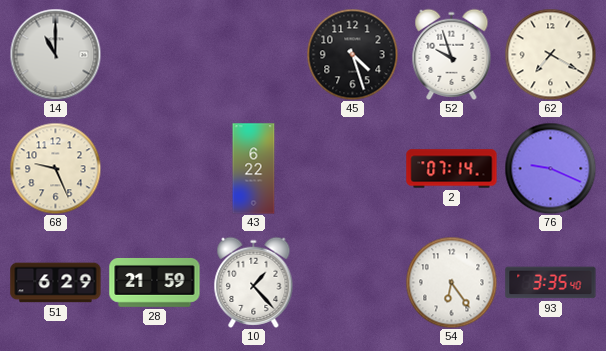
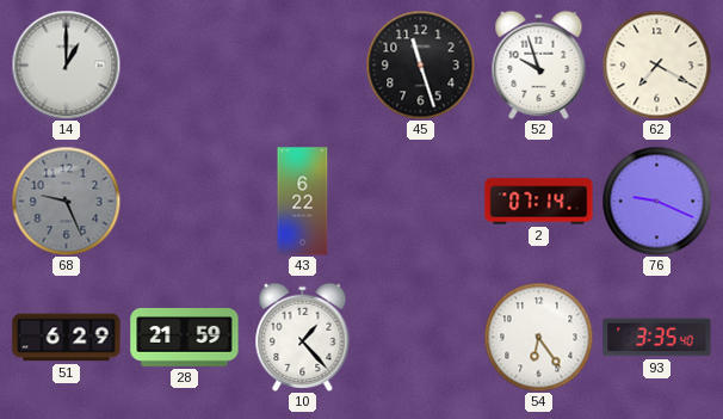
14: 11:00 -> 1:00
45: 4:27 -> 11:27
68 dial: cream -> grey
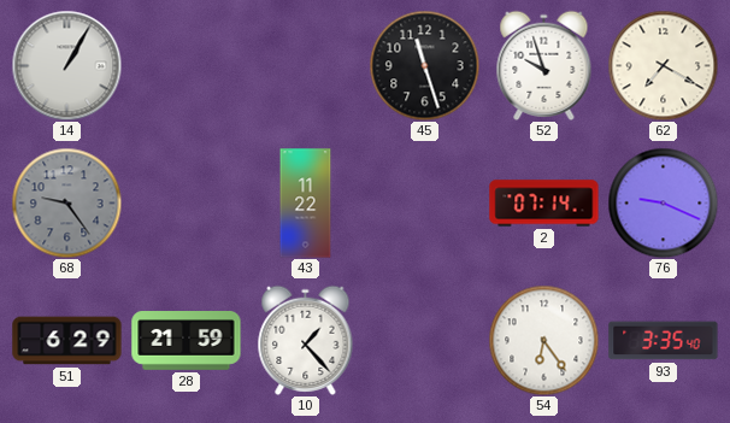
14: 1:00 -> 1:05
68: 9:26 -> 9:24
43: 6:22 -> 11:22
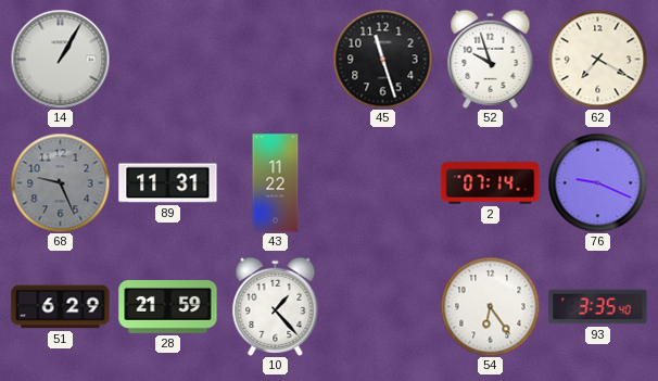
68: 9:24 -> 9:26
89: none -> 11:31
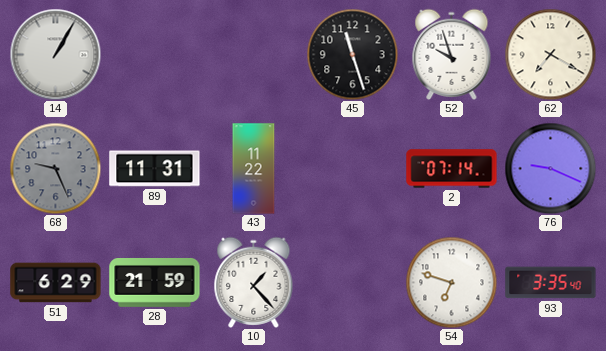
54: 6:24 -> 6:48
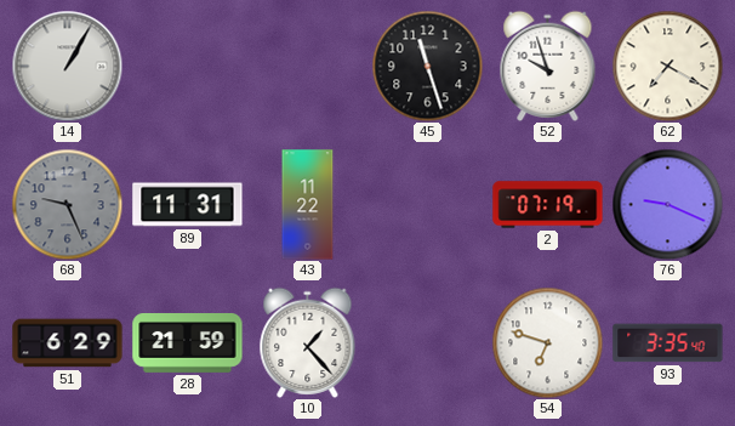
2: 07:14 -> 07:19
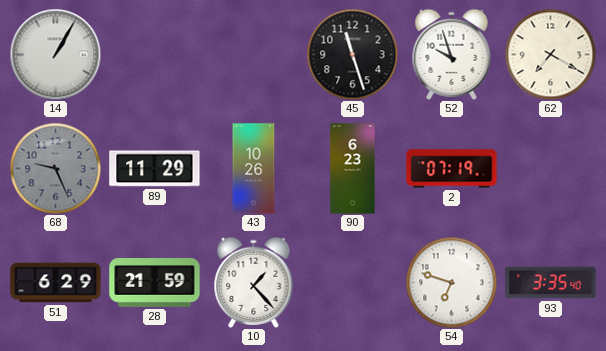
89: 11:31 -> 11:29
43: 11:22 -> 10:26
90: none -> 6:23
76: 9:19 -> none
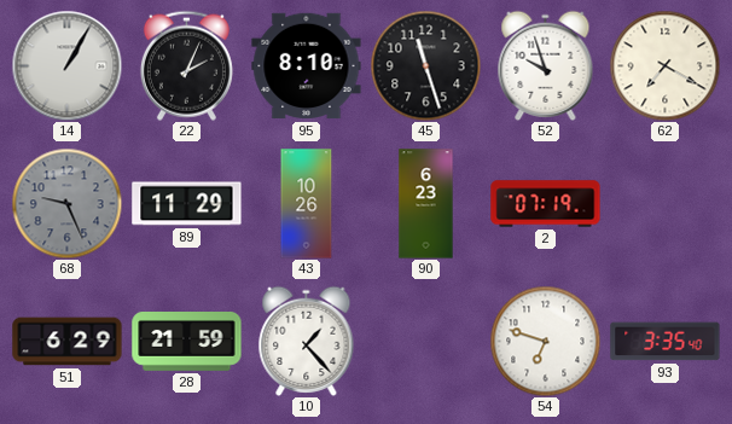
22: none -> 2:04
95: none -> 8:10
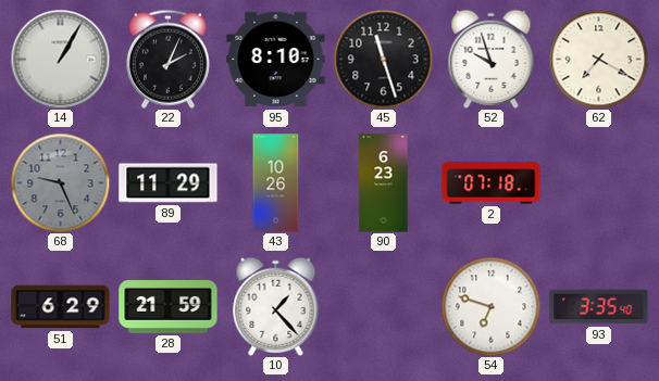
2: 07:19 -> 07:18
